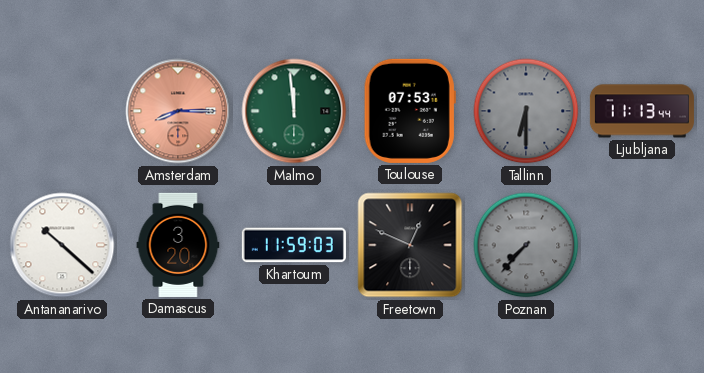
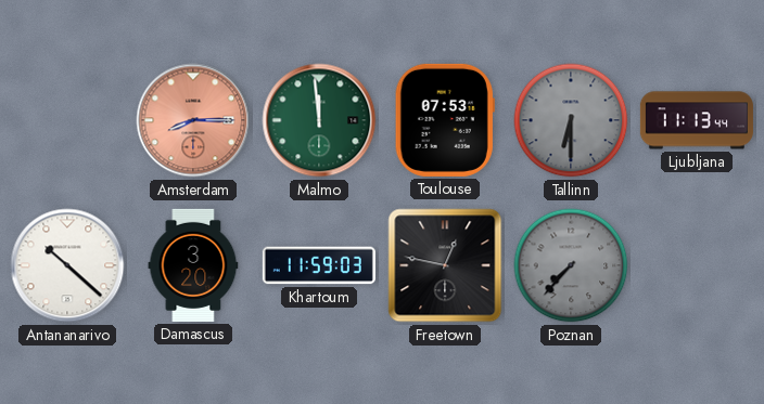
Freetown: 12:49 -> 12:47
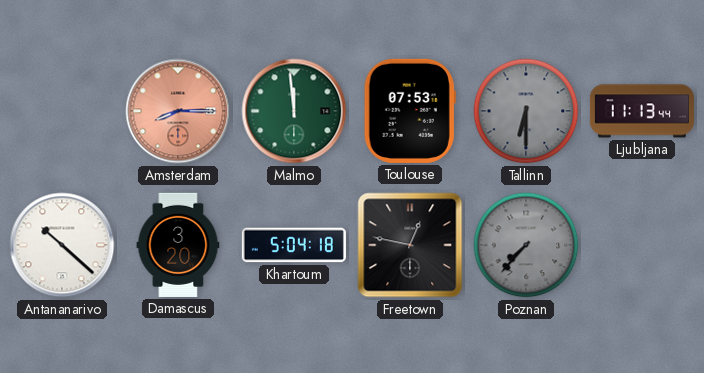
Khartoum: 11:59 -> 5:04
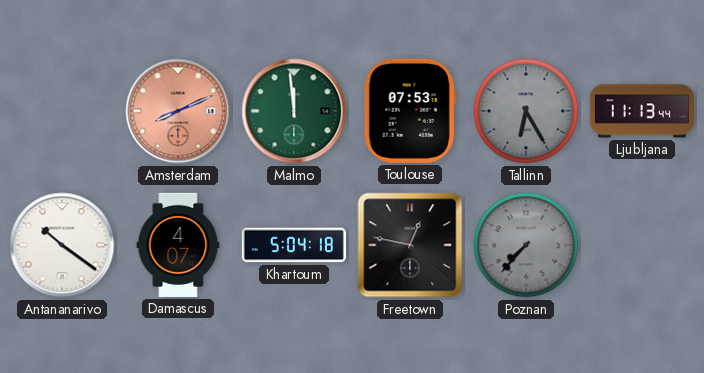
Amsterdam: 8:15 -> 8:11
Tallinn: 6:30 -> 6:25
Antananarivo: 10:22 -> 10:21
Damascus: 3:20 -> 4:07
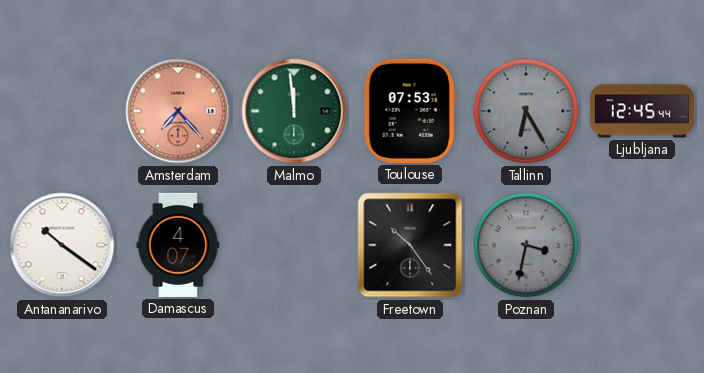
Amsterdam: 8:11 -> 7:23
Ljubljana: 11:13 -> 12:45
Khartoum: 5:04 -> none
Freetown: 12:47 -> 10:24
Poznan: 7:37 -> 3:32
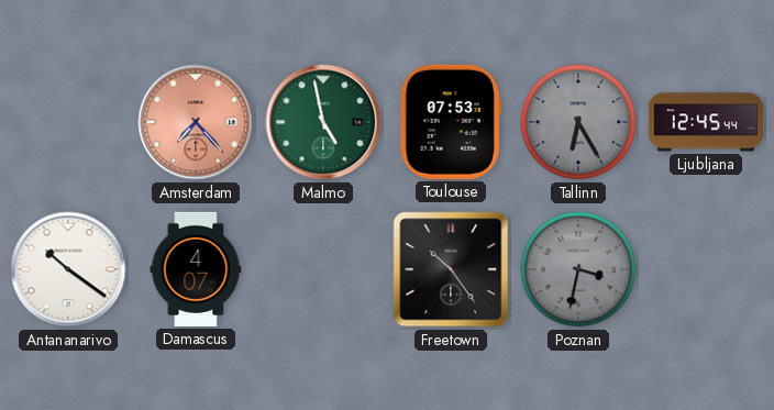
Malmo: 11:59 -> 4:58
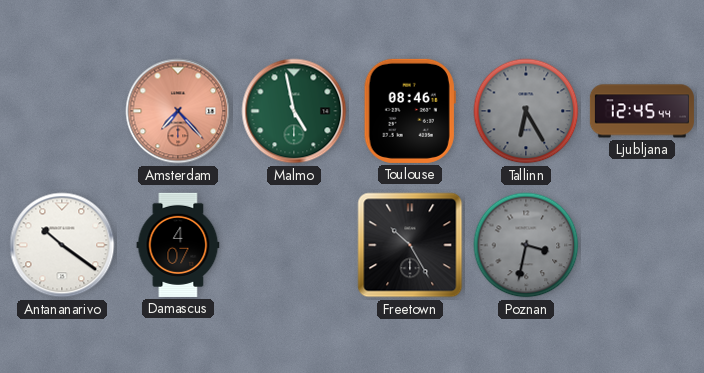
Toulouse: 07:53 -> 08:46
Freetown: 10:24 -> 10:25
